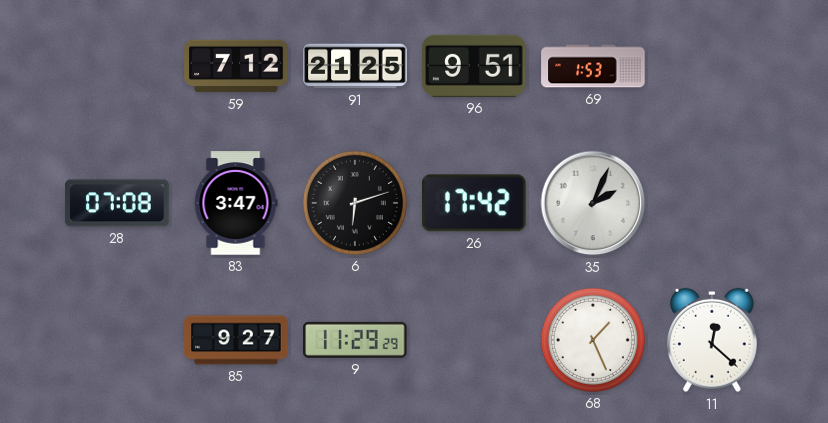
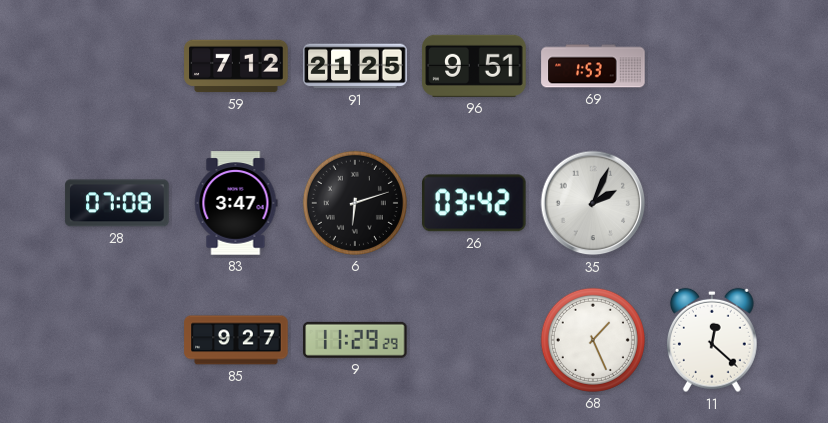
26: 17:42 -> 03:42
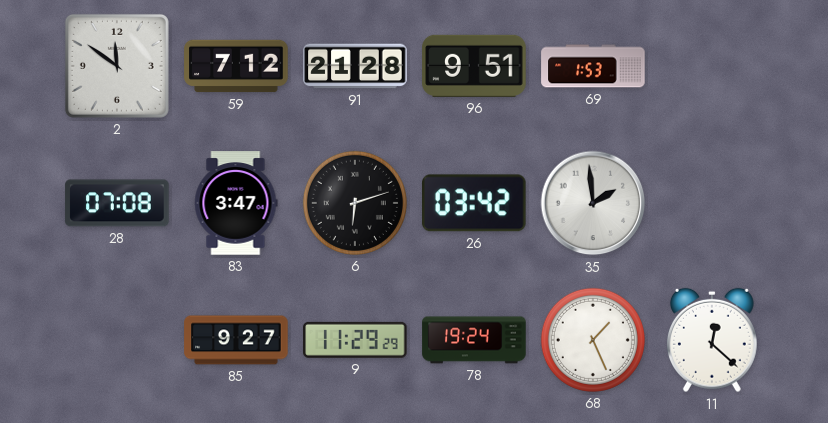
2: none -> 11:51
91: 21:25 -> 21:28
35: 2:04 -> 1:59
78: none -> 19:24
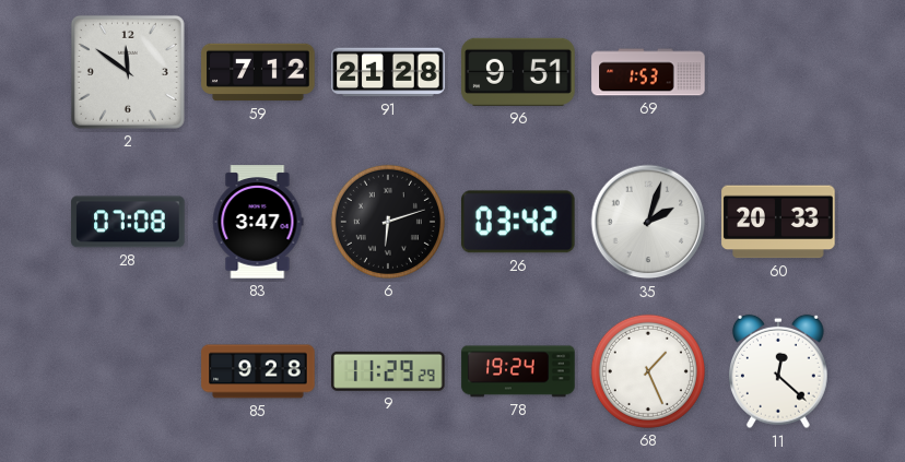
35: 1:59 -> 2:03
60: none -> 20:33
85: 9:27 -> 9:28
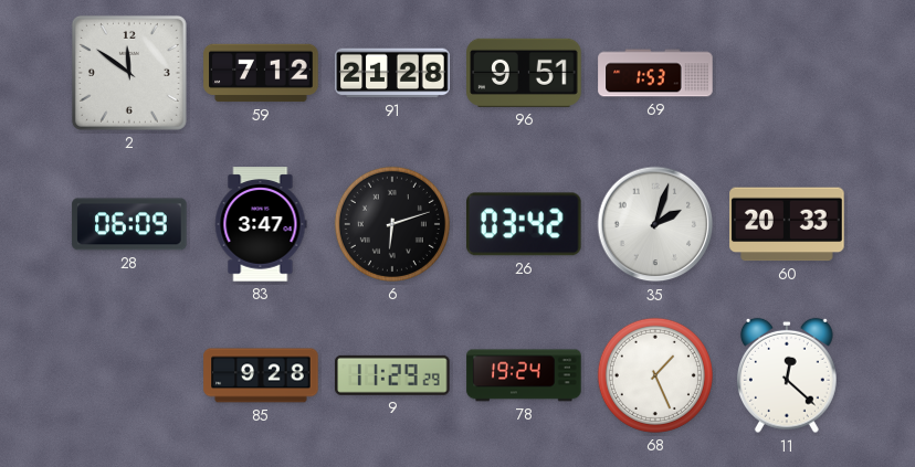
28: 07:08 -> 06:09
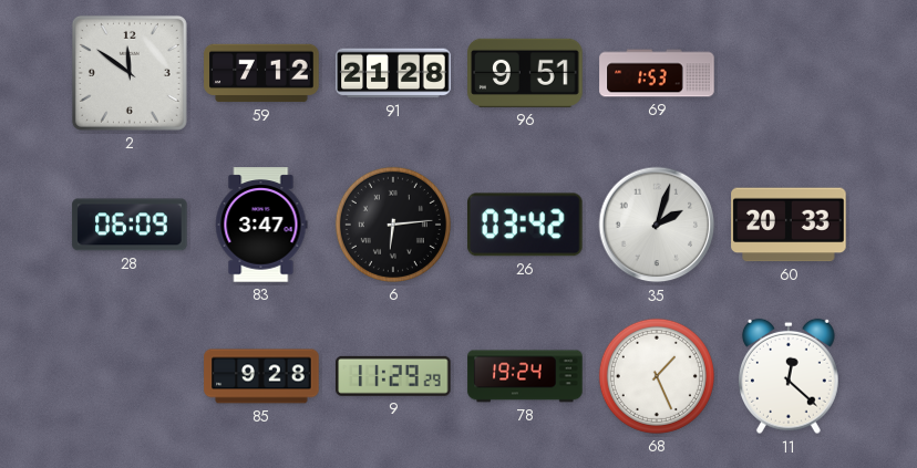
6: 6:12 -> 6:14
